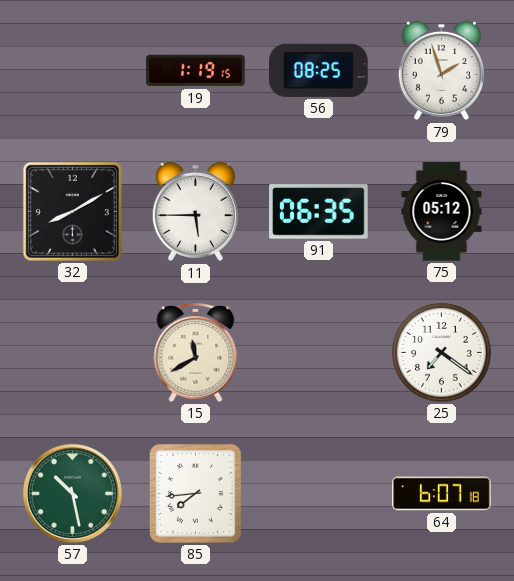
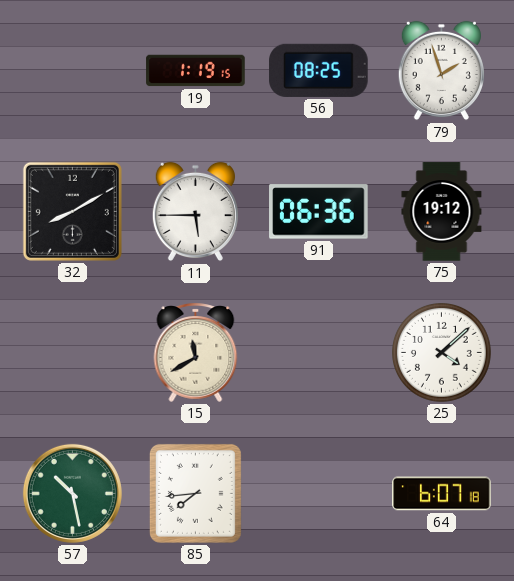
91: 06:35 -> 06:36
75: 05:12 -> 19:12
25: 7:21 -> 4:08
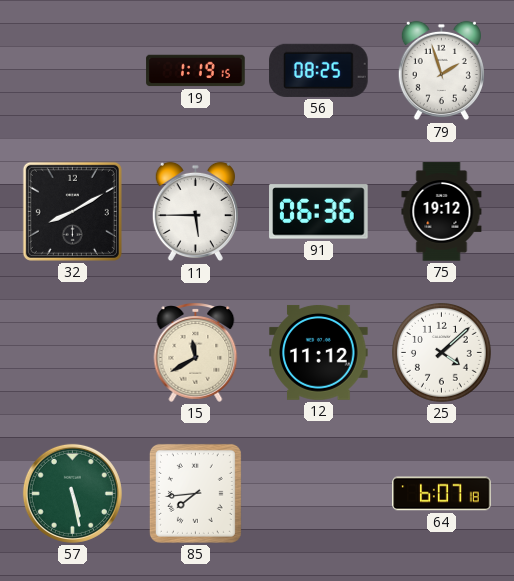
12: none -> 11:12
57: 10:28 -> 5:28
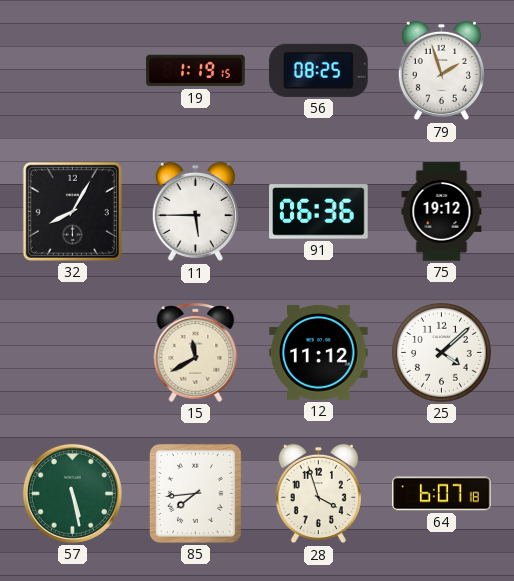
32: 8:10 -> 8:05
28: none -> 3:57
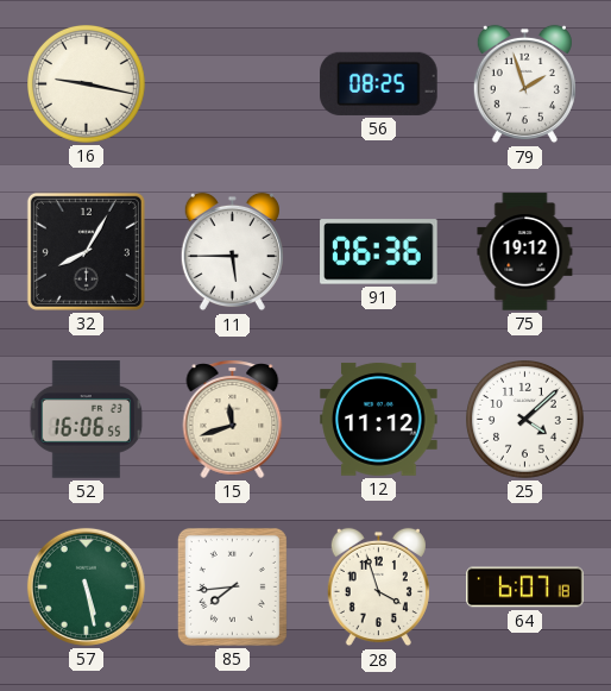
16: none -> 9:17
19: 1:19 -> none
52: none -> 16:06
15: 11:40 -> 11:42
